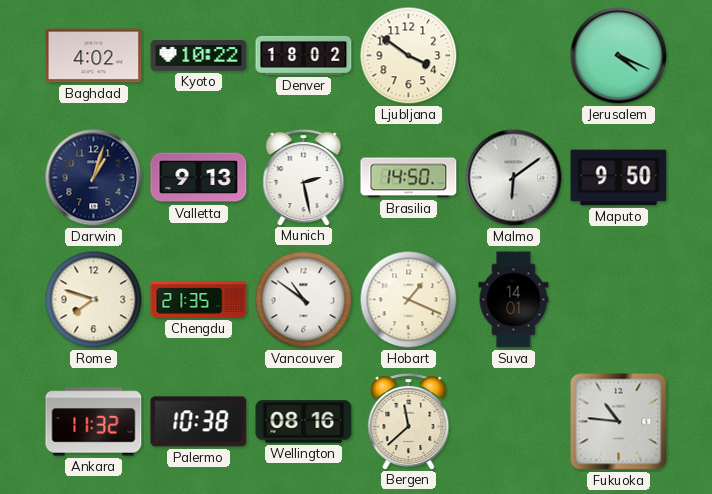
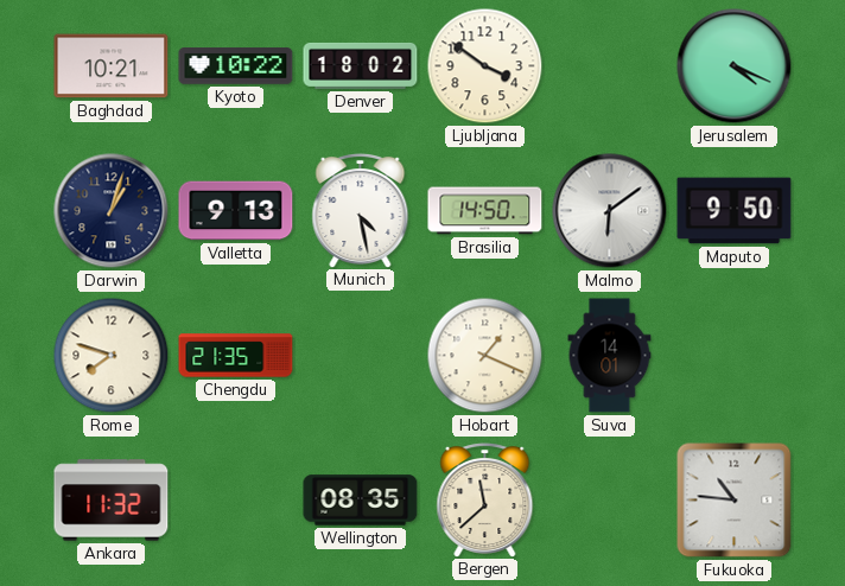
Baghdad: 4:02 -> 10:21
Munich: 2:28 -> 4:28
Vancouver: 10:51 -> none
Palermo: 10:38 -> none
Wellington: 08:16 -> 08:35
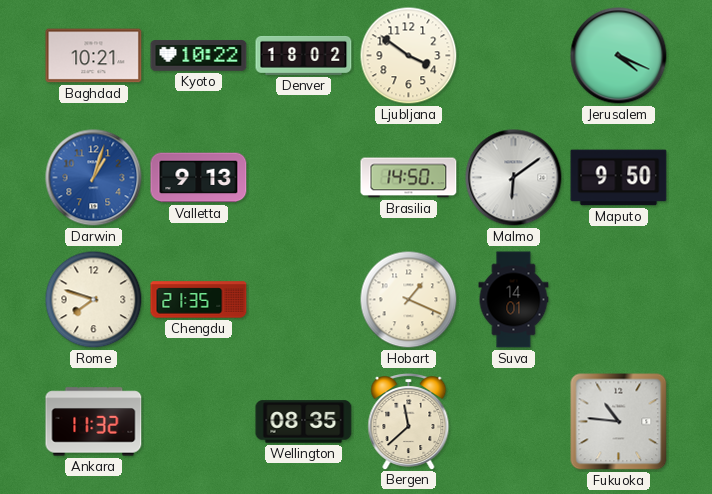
Darwin dial: navy -> blue
Munich: 4:28 -> none
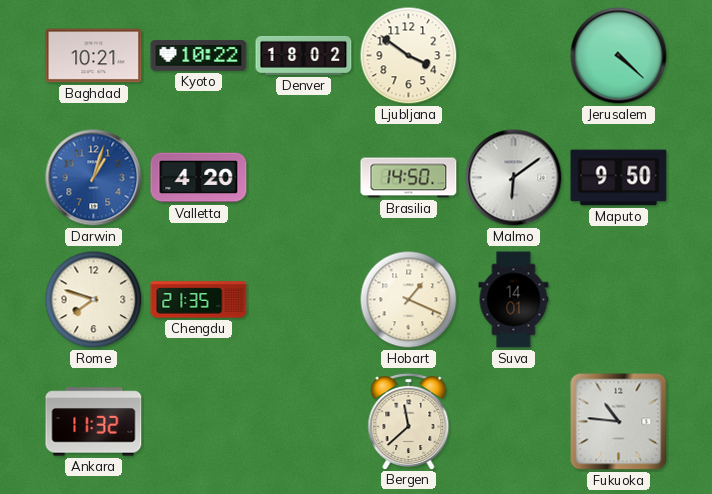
Jerusalem: 4:19 -> 4:22
Valletta: 9:13 -> 4:20
Wellington: 08:35 -> none
